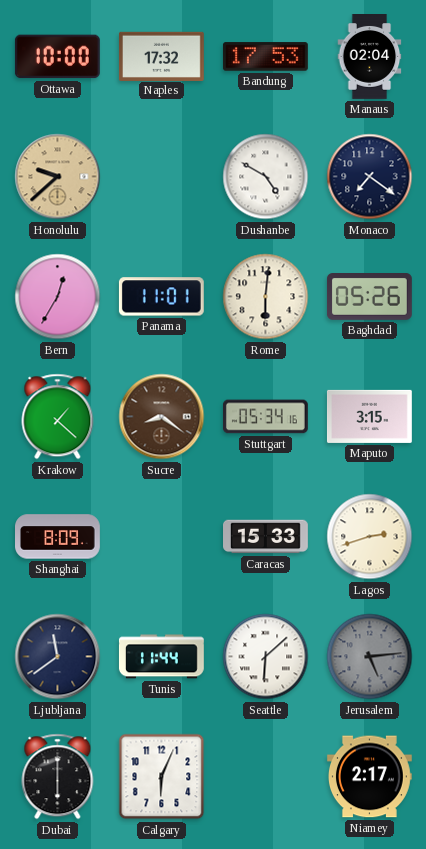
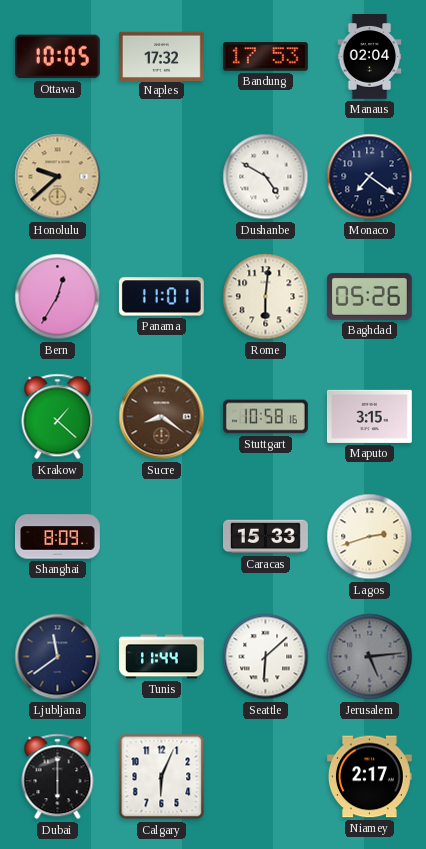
Ottawa: 10:00 -> 10:05
Stuttgart: 05:34 -> 10:58
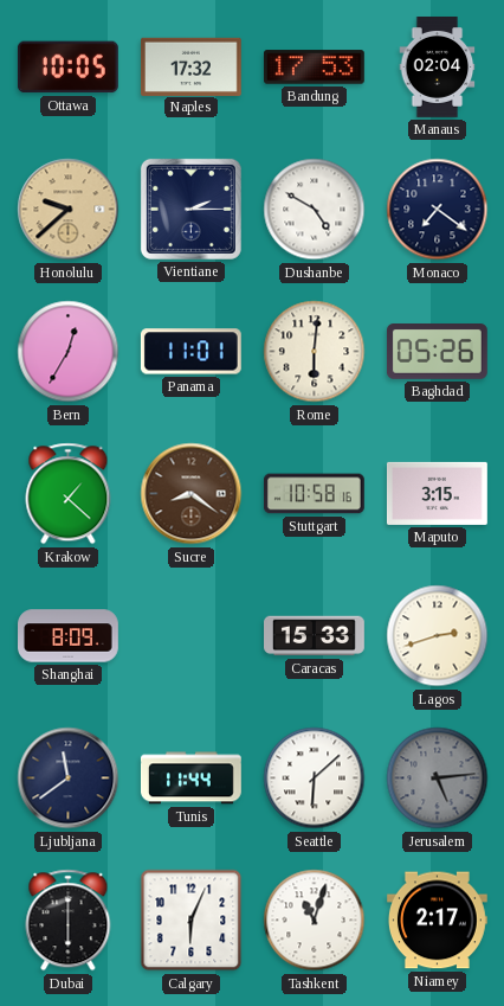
Vientiane: none -> 2:15
Tashkent: none -> 11:03
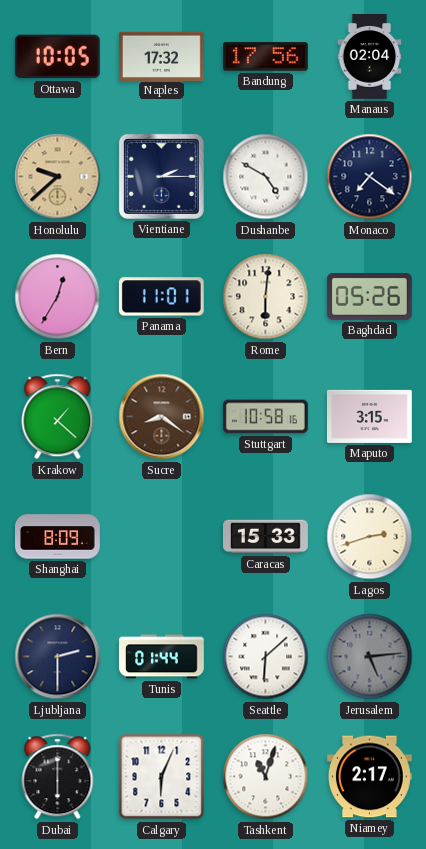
Bandung: 17:53 -> 17:56
Ljubljana: 11:39 -> 2:30
Tunis: 11:44 -> 01:44
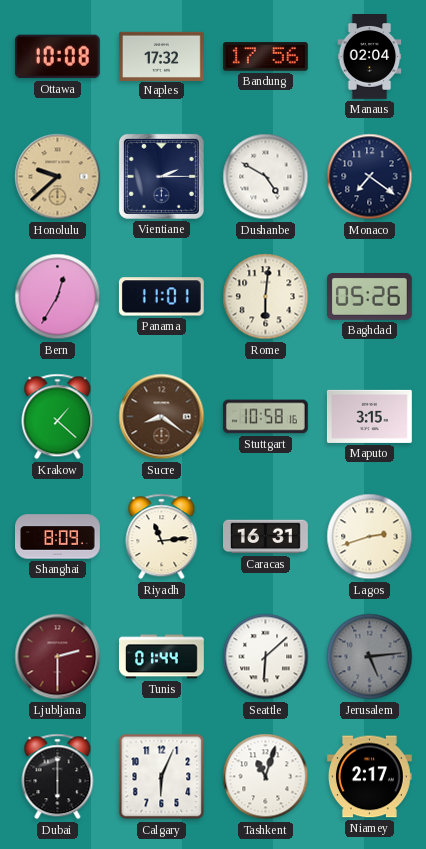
Ottawa: 10:05 -> 10:08
Riyadh: none -> 11:14
Caracas: 15:33 -> 16:31
Ljubljana dial: navy -> burgundy
